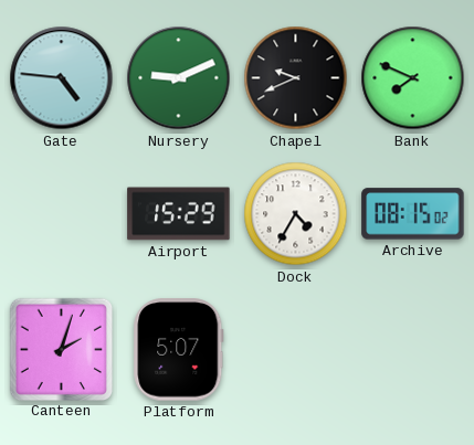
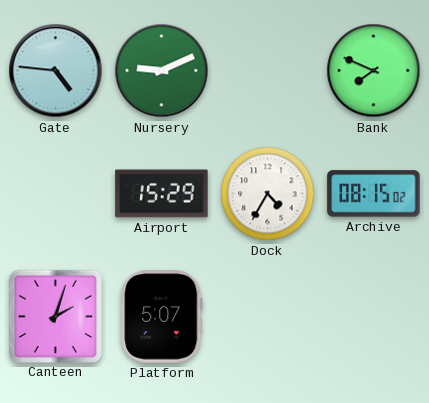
Chapel: 9:41 -> none
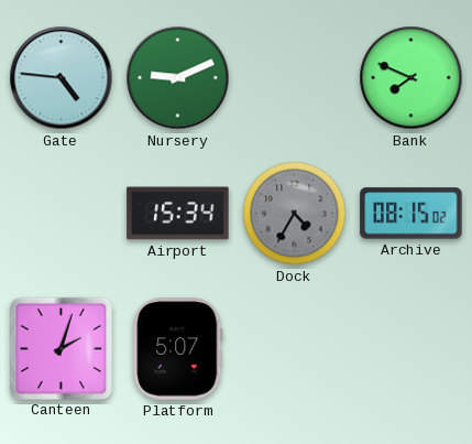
Airport: 15:29 -> 15:34
Dock dial: white -> grey
